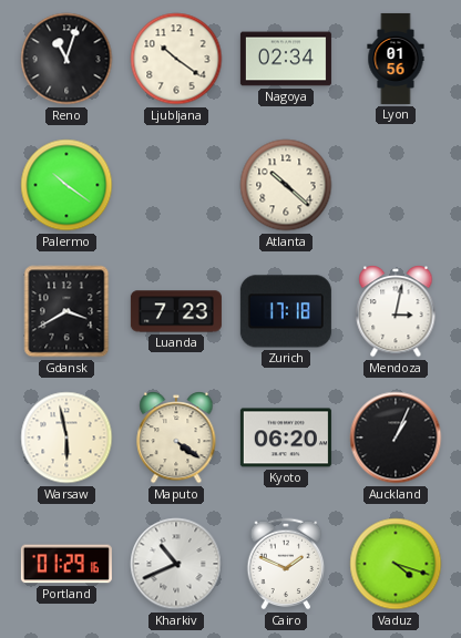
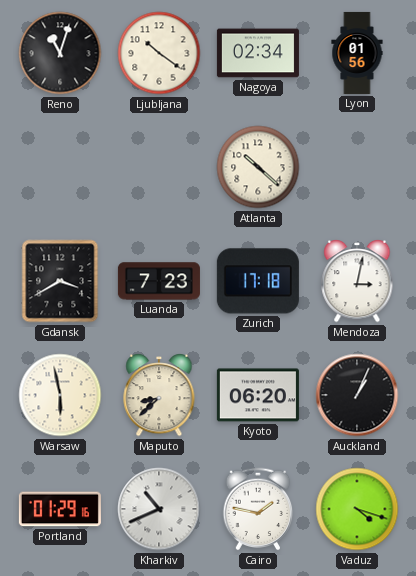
Palermo: 10:21 -> none
Maputo: 4:21 -> 8:38
Cairo: 1:49 -> 1:47
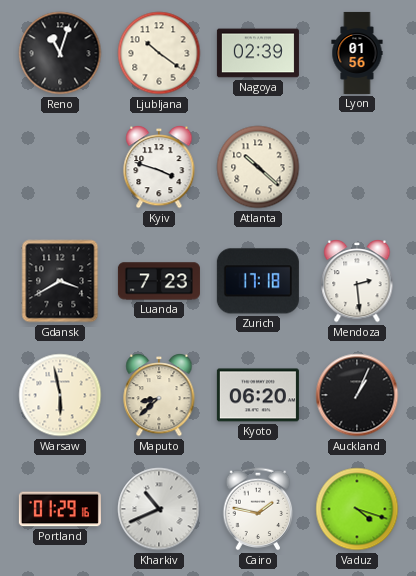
Nagoya: 02:34 -> 02:39
Kyiv: none -> 3:48
Mendoza: 3:02 -> 2:29
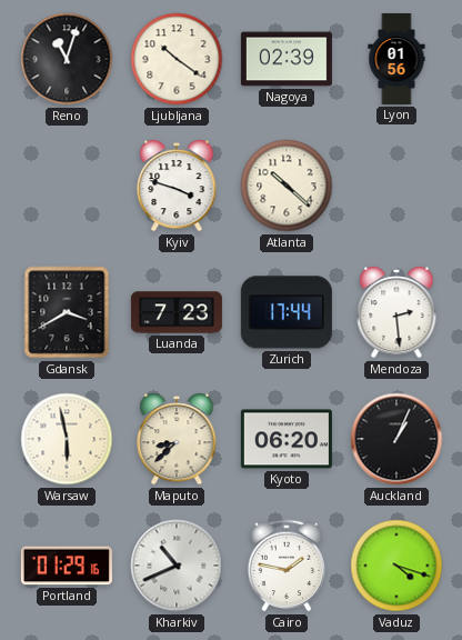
Zurich: 17:18 -> 17:44
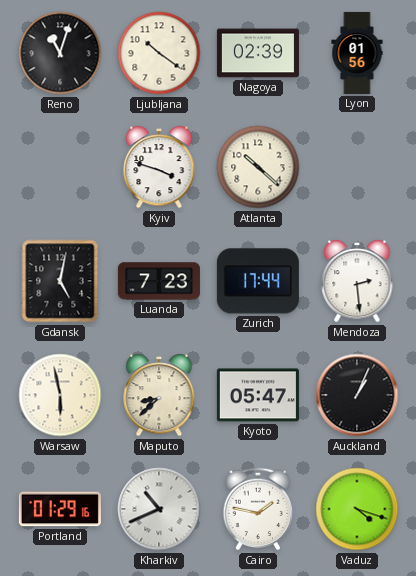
Gdansk: 3:40 -> 5:02
Kyoto: 06:20 -> 05:47
